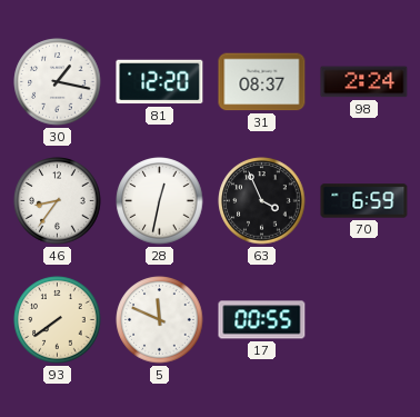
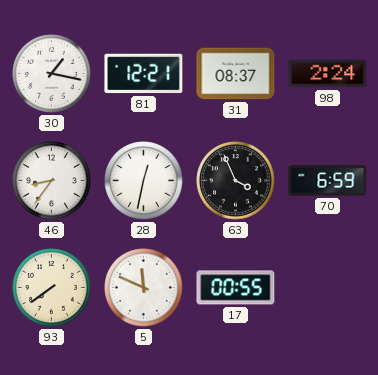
81: 12:20 -> 12:21
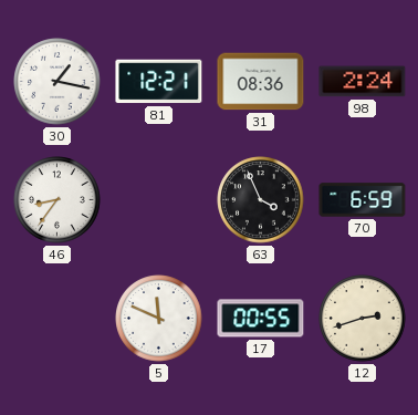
31: 08:37 -> 08:36
28: 12:32 -> none
93: 7:39 -> none
12: none -> 2:42
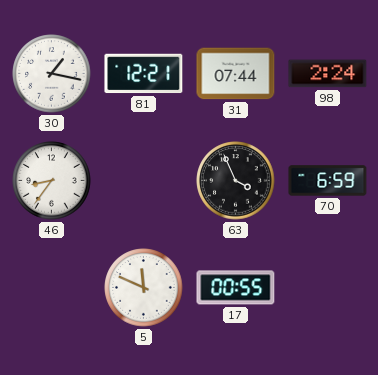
31: 08:36 -> 07:44
12: 2:42 -> none
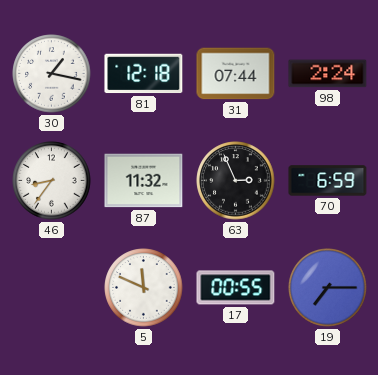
81: 12:21 -> 12:18
87: none -> 11:32
63: 3:56 -> 2:56
19: none -> 7:15
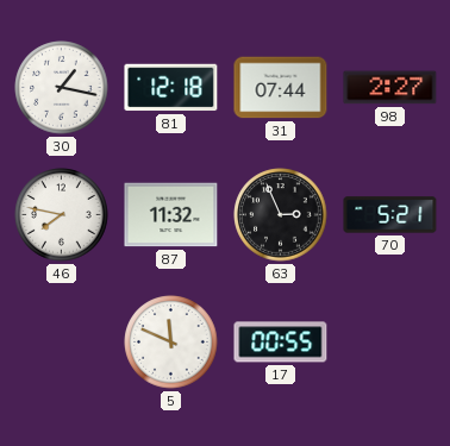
98: 2:24 -> 2:27
46: 8:36 -> 7:47
70: 6:59 -> 5:21
19: 7:15 -> none
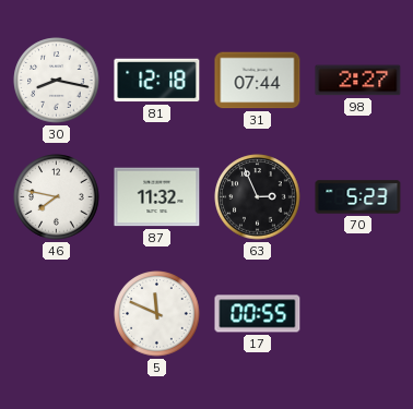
30: 1:17 -> 8:17
70: 5:21 -> 5:23
